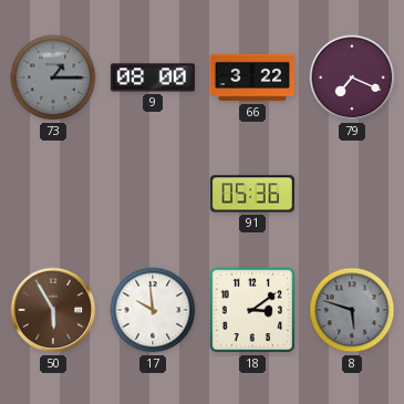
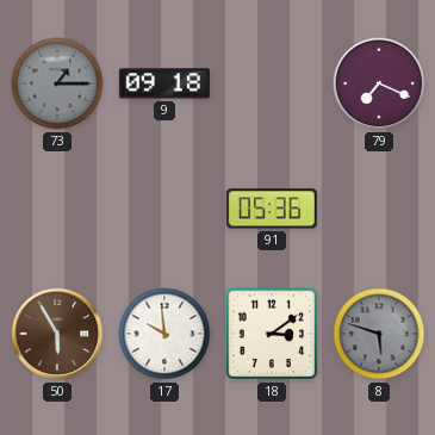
9: 08:00 -> 09:18
66: 3:22 -> none
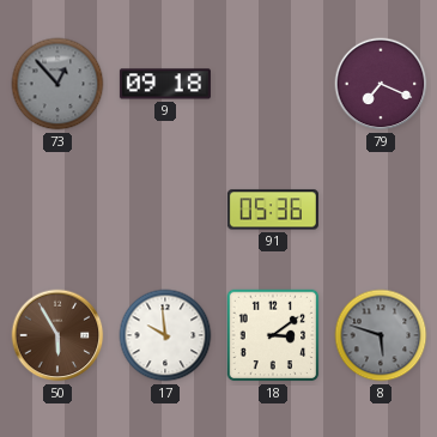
73: 1:15 -> 12:53
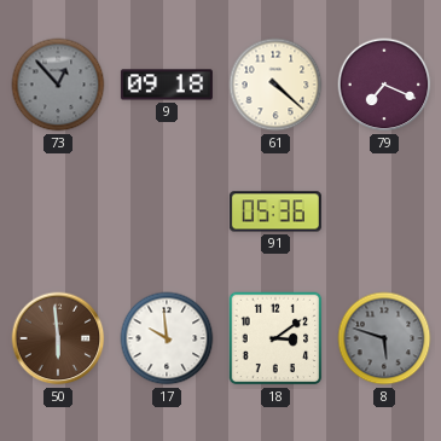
61: none -> 4:22
50: 5:55 -> 5:59
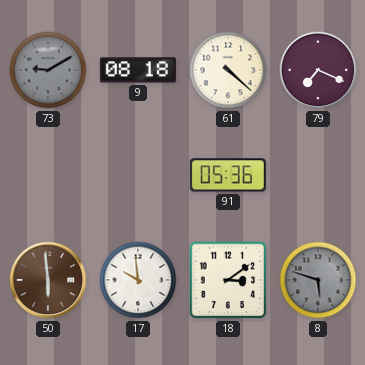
73: 12:53 -> 9:10
9: 09:18 -> 08:18
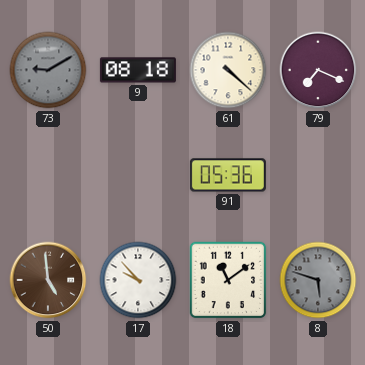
50: 5:59 -> 4:59
17: 9:59 -> 9:53
18: 3:09 -> 11:09
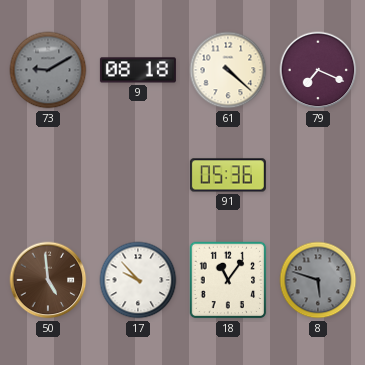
18: 11:09 -> 11:06
